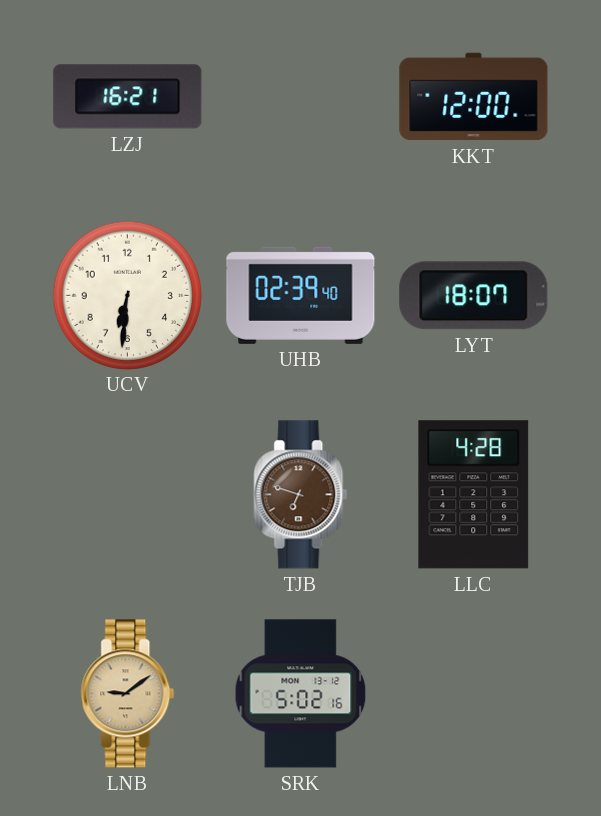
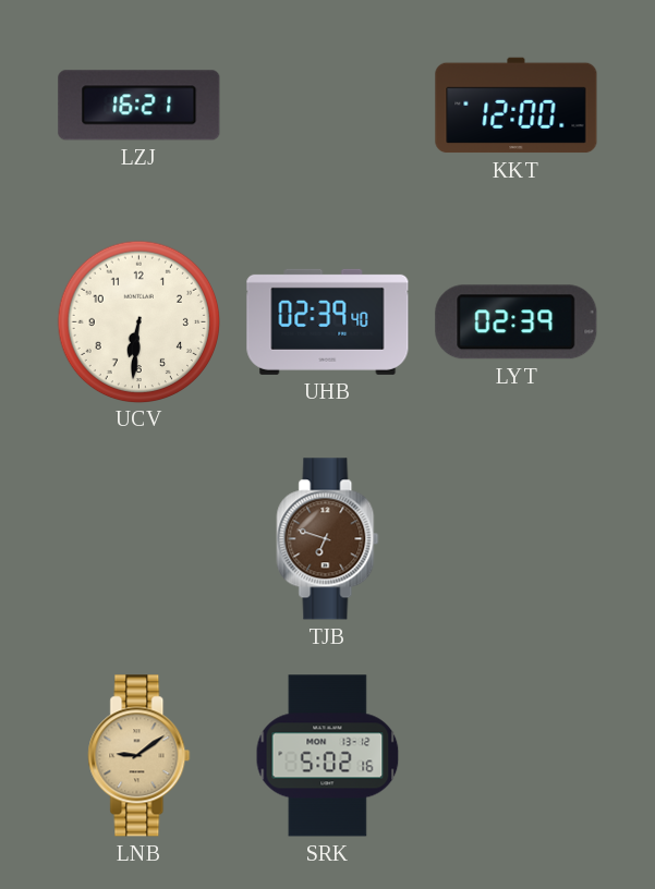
LYT: 18:07 -> 02:39
LLC: 4:28 -> none
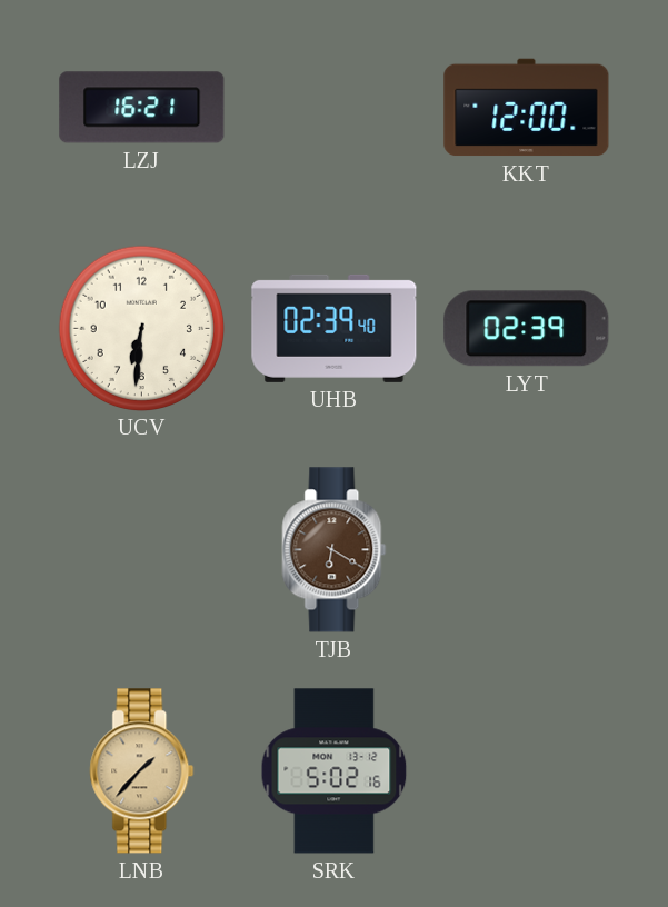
TJB: 6:48 -> 6:20
LNB: 9:09 -> 1:37
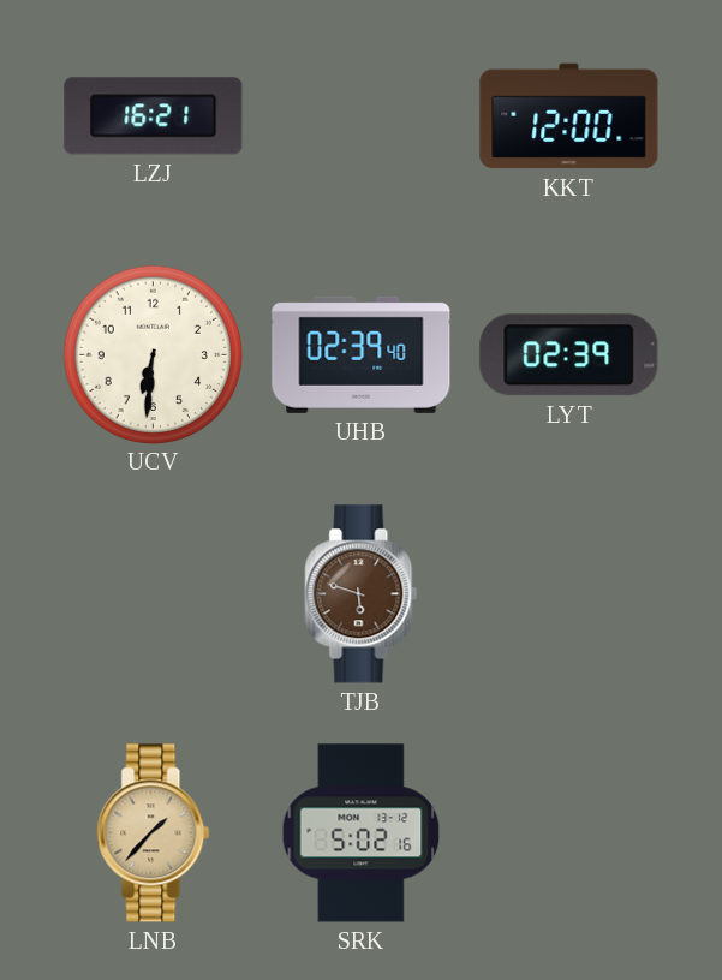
TJB: 6:20 -> 5:48
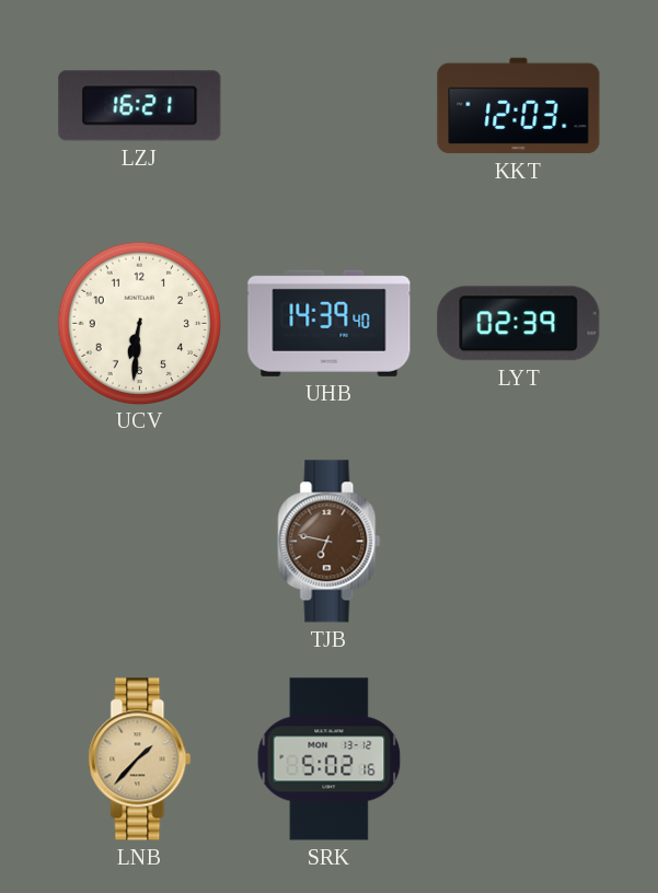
KKT: 12:00 -> 12:03
UHB: 02:39 -> 14:39
TJB: 5:48 -> 6:47
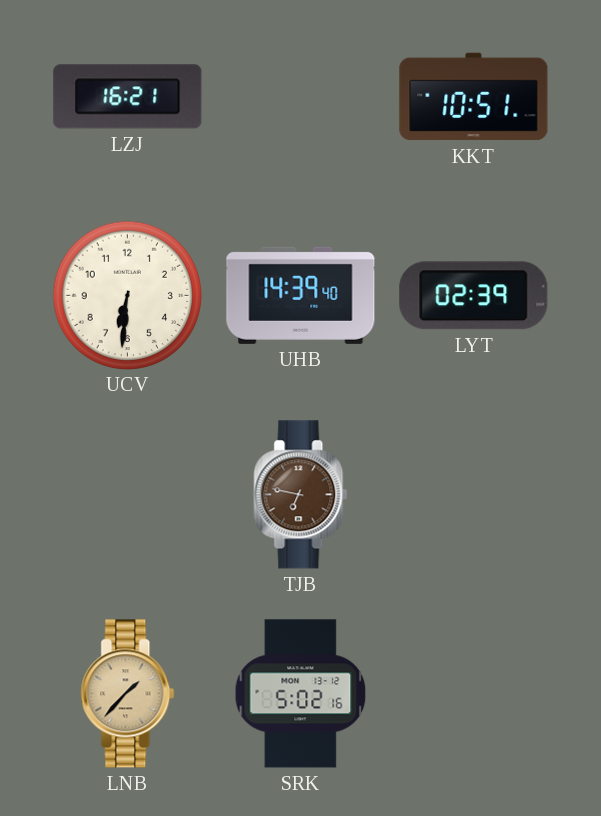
KKT: 12:03 -> 10:51
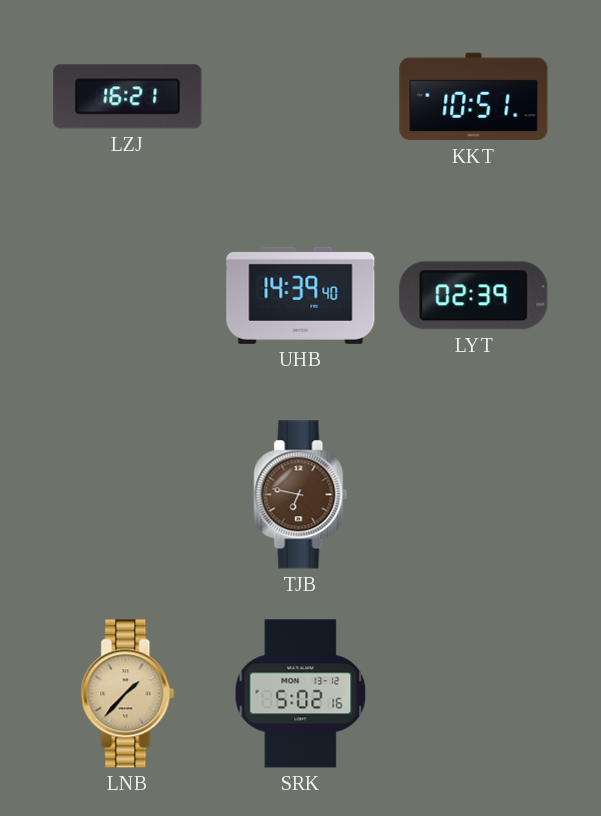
UCV: 6:31 -> none
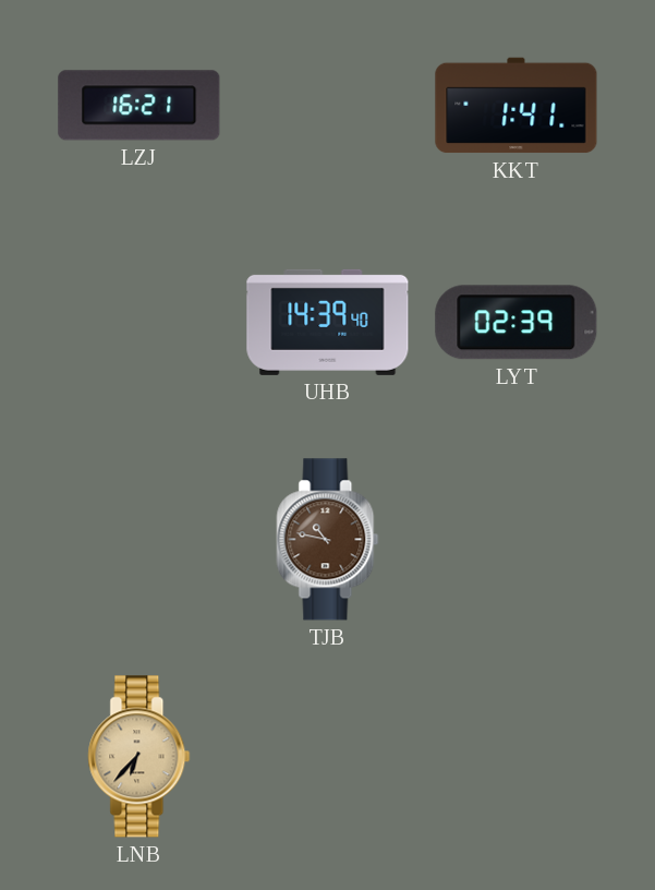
KKT: 10:51 -> 1:41
TJB: 6:47 -> 10:47
LNB: 1:37 -> 6:37
SRK: 5:02 -> none
